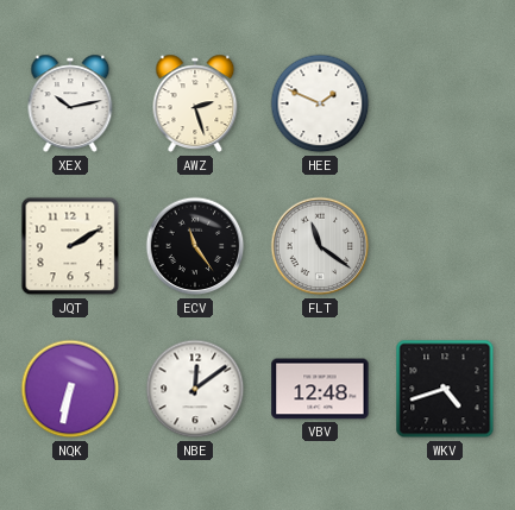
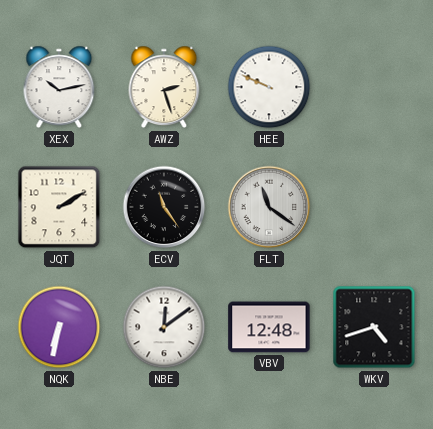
HEE: 1:49 -> 9:49
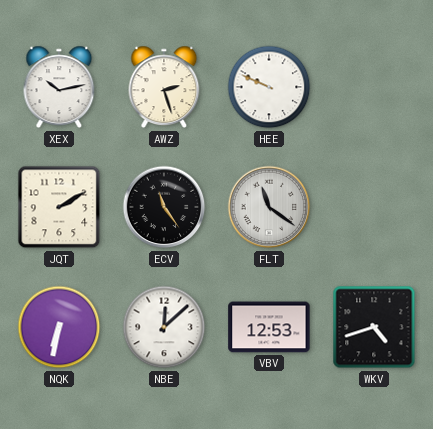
NBE: 12:09 -> 12:08
VBV: 12:48 -> 12:53
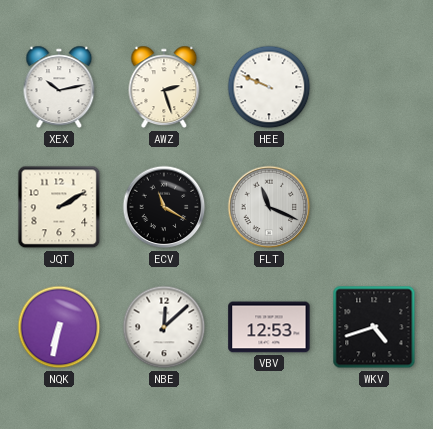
ECV: 11:24 -> 11:20
FLT: 11:21 -> 11:19
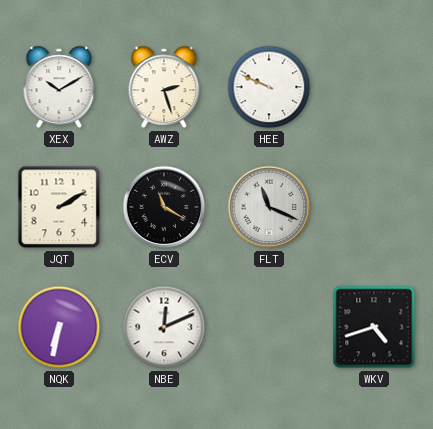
XEX: 10:13 -> 10:10
NBE: 12:08 -> 12:11
VBV: 12:53 -> none
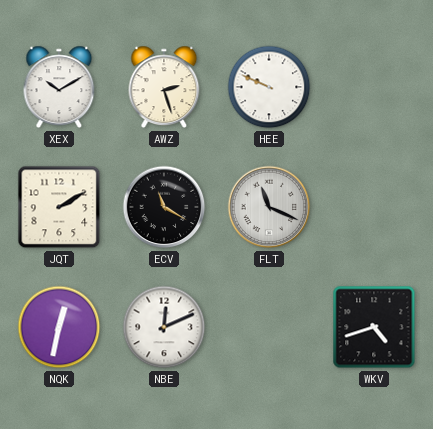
NQK: 6:32 -> 12:32
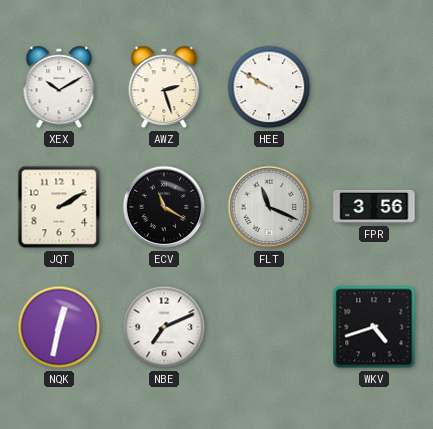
HEE: 9:49 -> 9:50
FPR: none -> 3:56
NBE: 12:11 -> 7:11
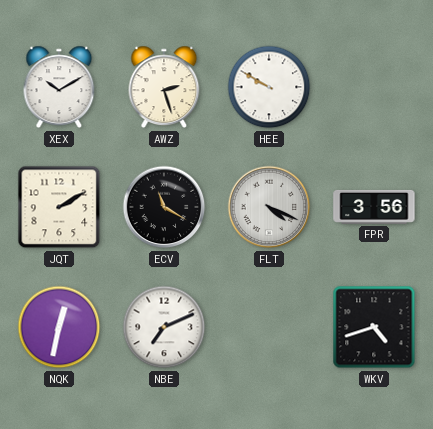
FLT: 11:19 -> 4:19
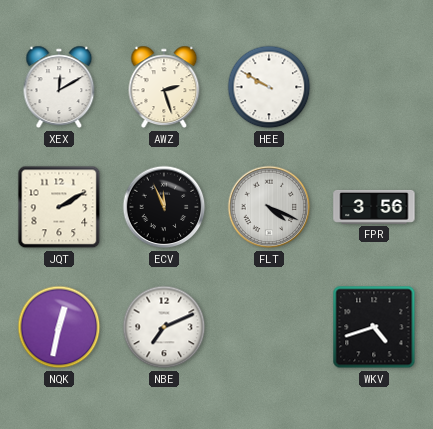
XEX: 10:10 -> 12:10
ECV: 11:20 -> 11:56
